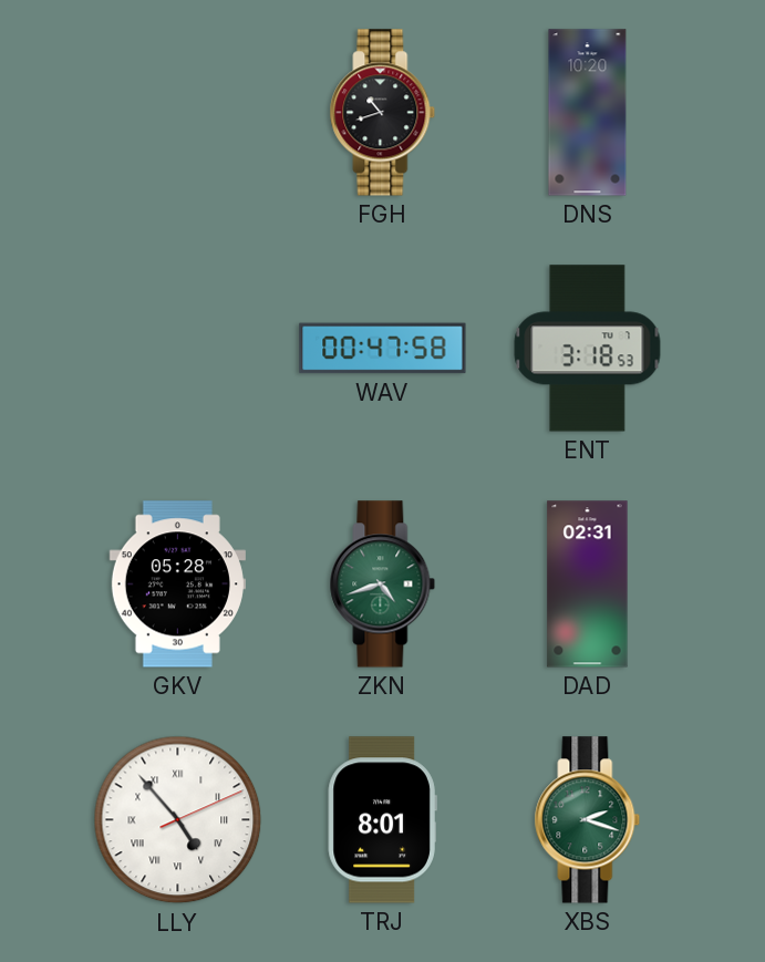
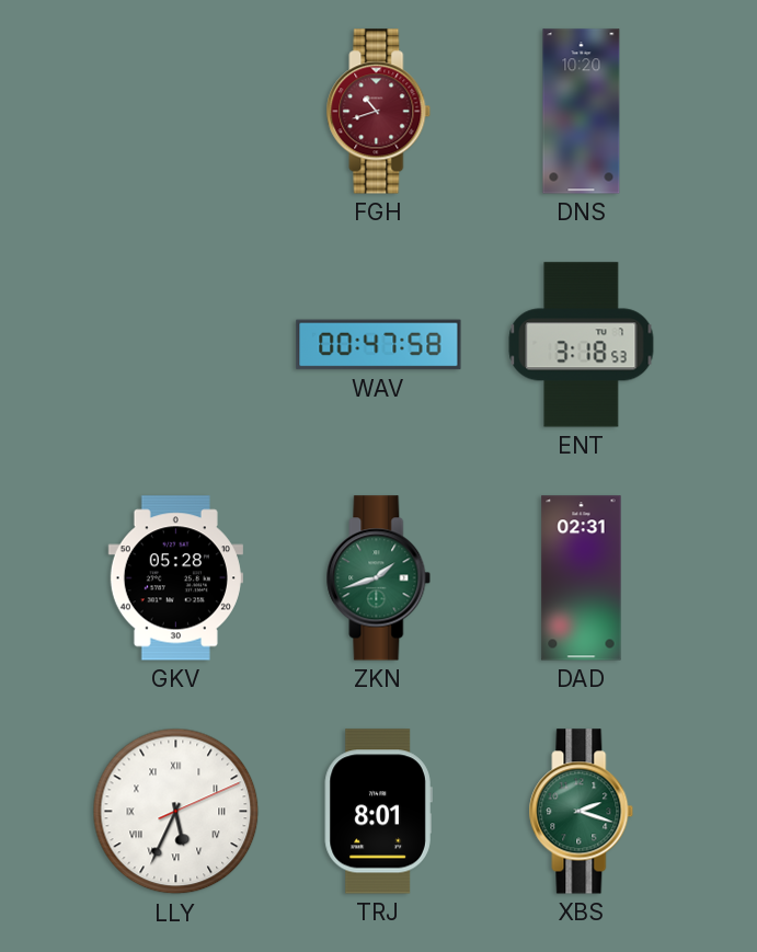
FGH dial: black -> burgundy
ZKN: 4:42 -> 1:42
LLY: 4:53 -> 5:34
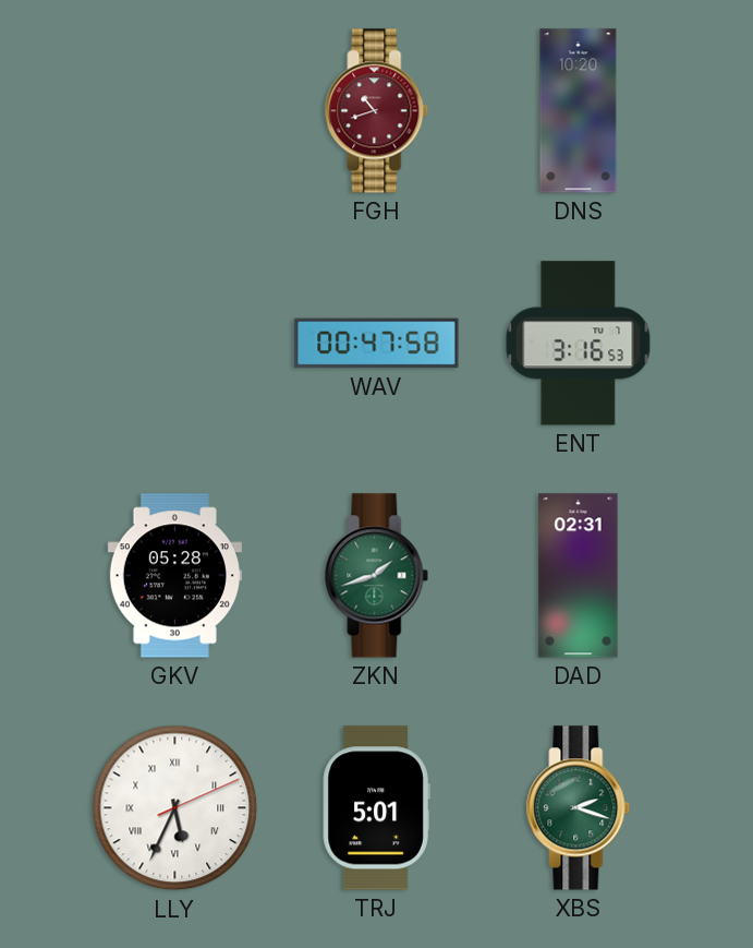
ENT: 3:18 -> 3:16
TRJ: 8:01 -> 5:01
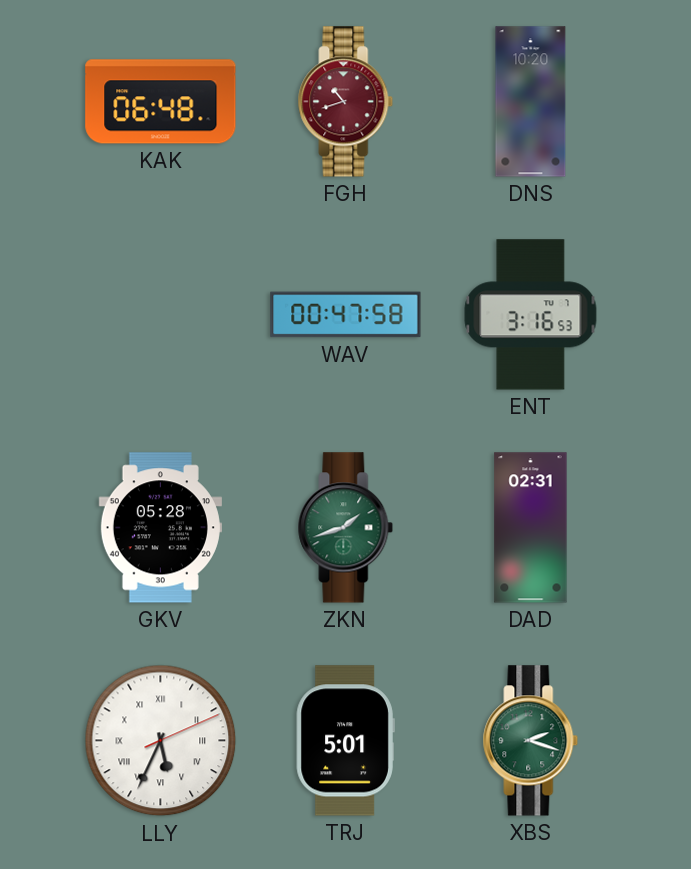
KAK: none -> 06:48
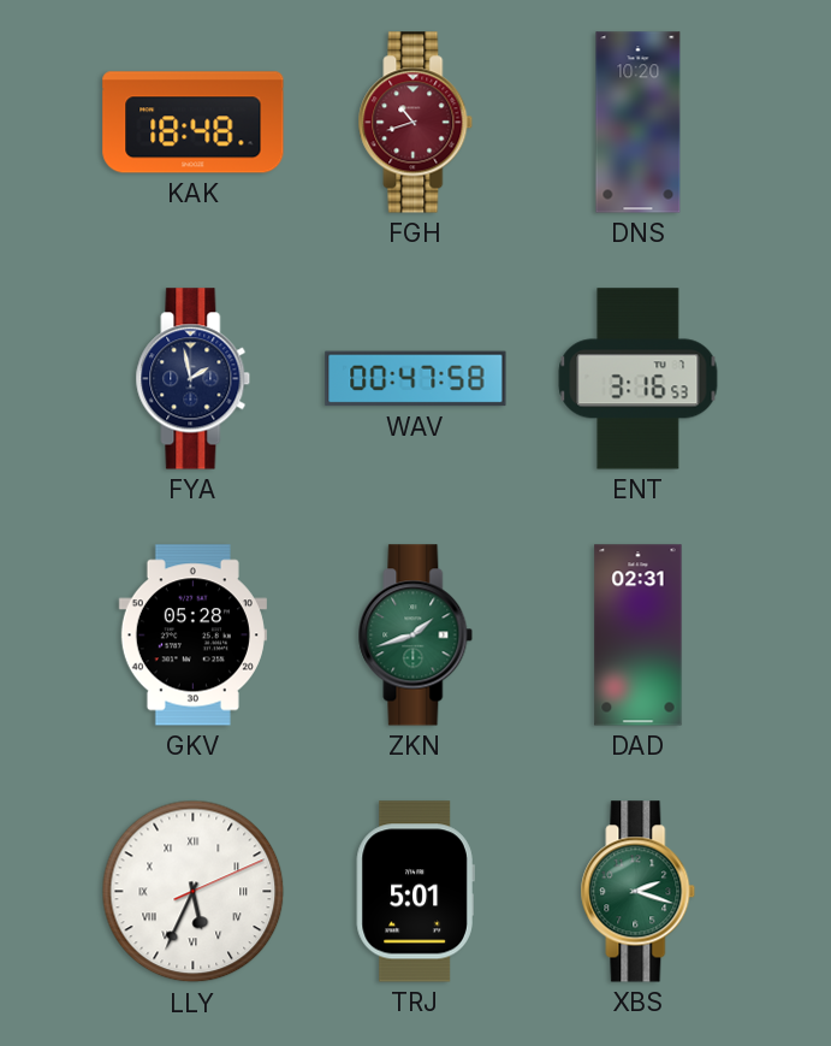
KAK: 06:48 -> 18:48
FYA: none -> 1:58
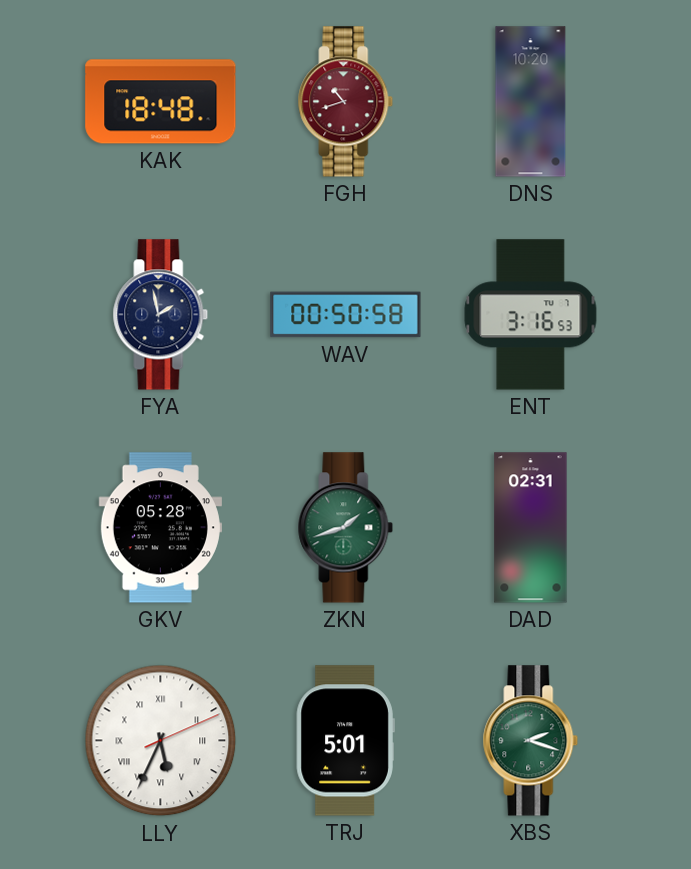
WAV: 00:47 -> 00:50
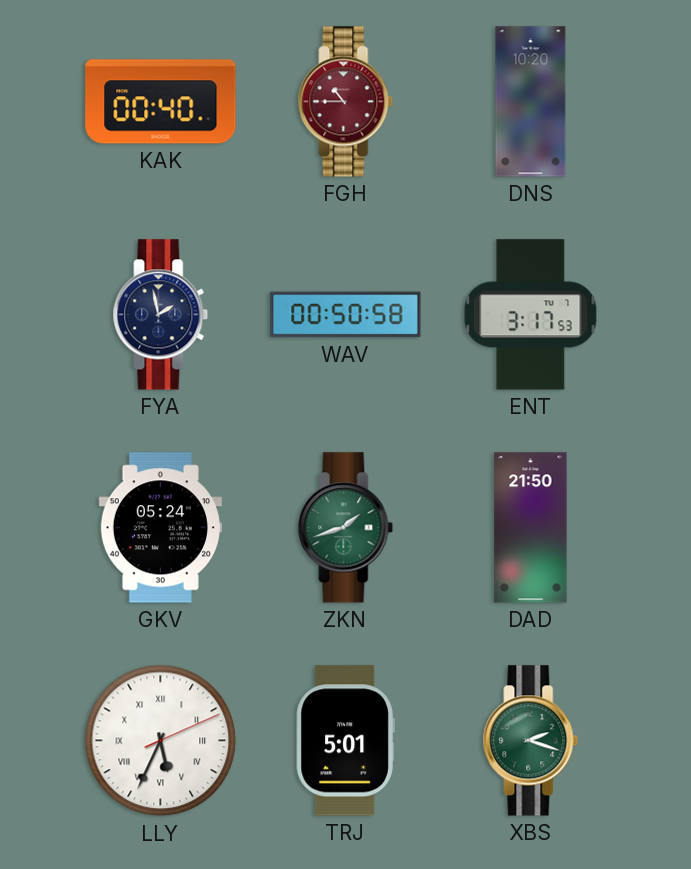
KAK: 18:48 -> 00:40
FGH: 10:42 -> 10:45
ENT: 3:16 -> 3:17
GKV: 05:28 -> 05:24
DAD: 02:31 -> 21:50
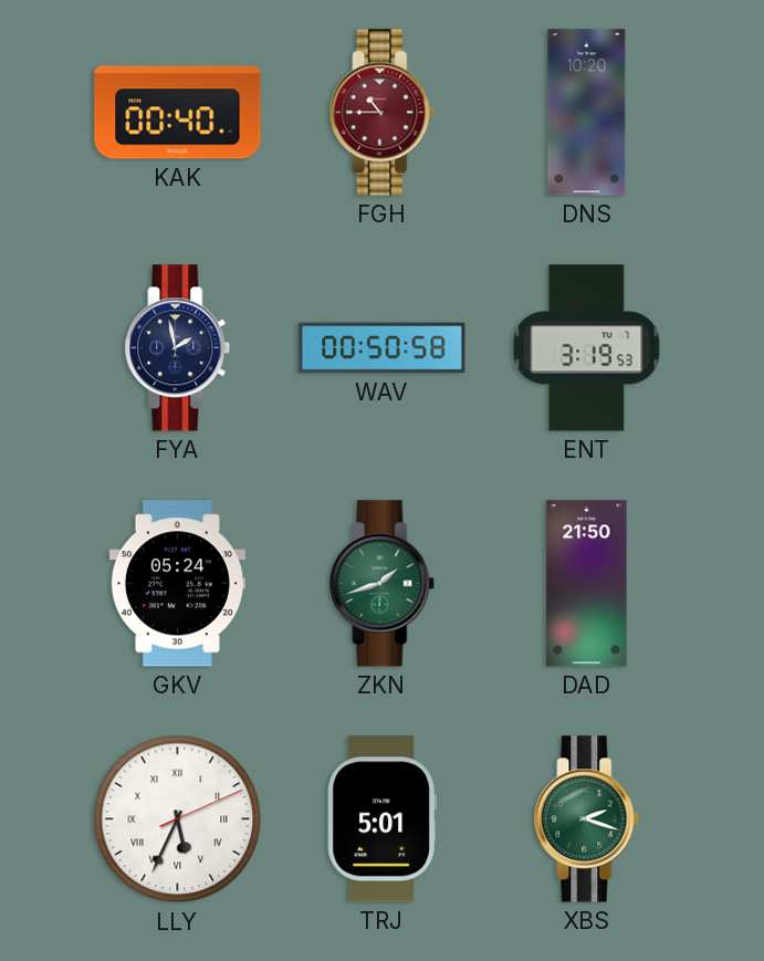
ENT: 3:17 -> 3:19
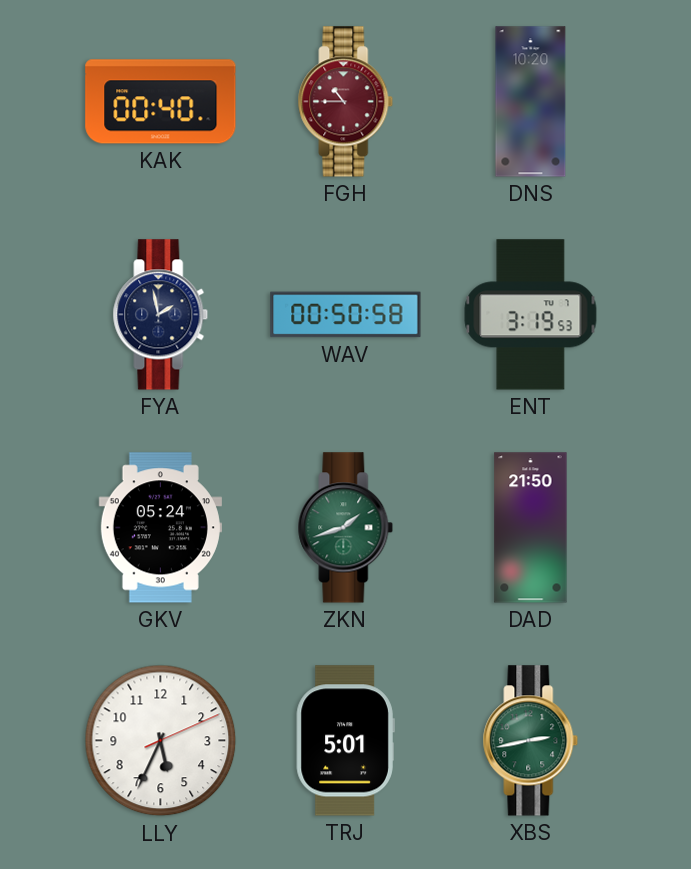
LLY numerals: Roman -> Arabic
XBS: 2:18 -> 2:43
